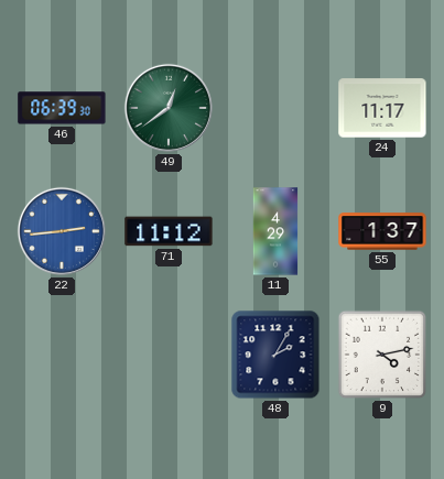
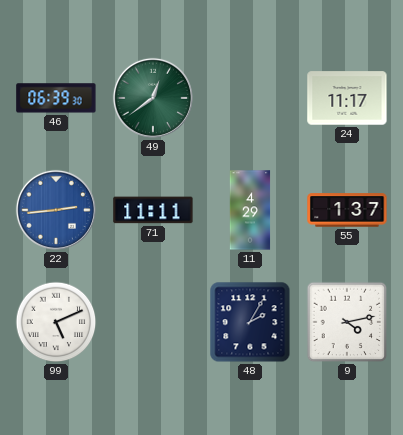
71: 11:12 -> 11:11
99: none -> 5:11
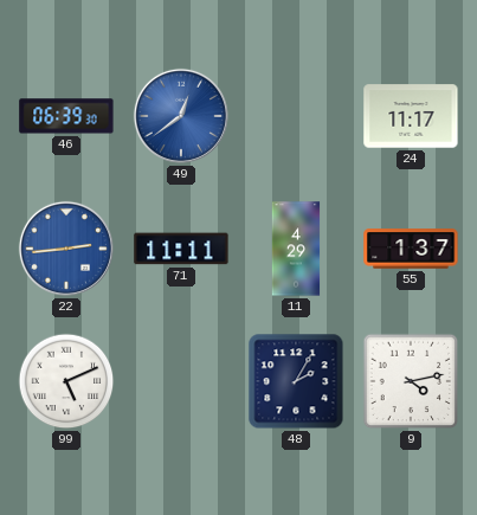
49 dial: green -> blue
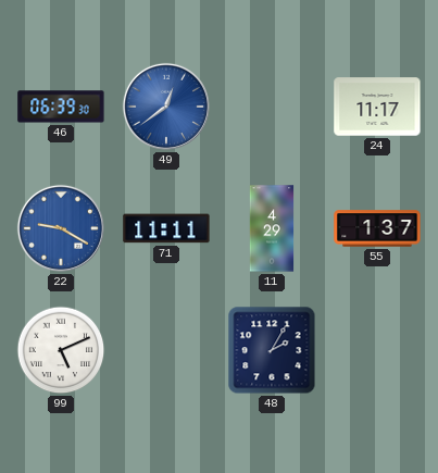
22: 2:44 -> 9:20
9: 4:13 -> none
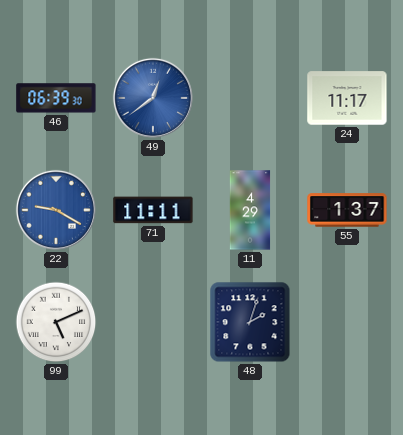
48: 2:05 -> 2:03
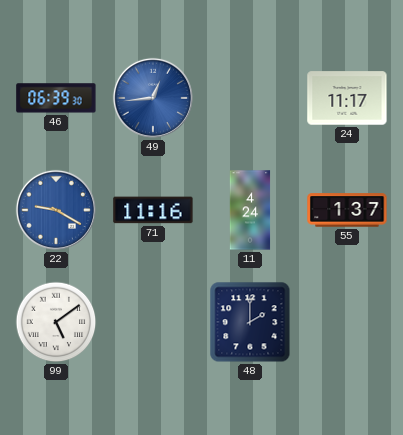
49: 12:39 -> 12:44
71: 11:11 -> 11:16
11: 4:29 -> 4:24
99: 5:11 -> 5:09
48: 2:03 -> 2:00
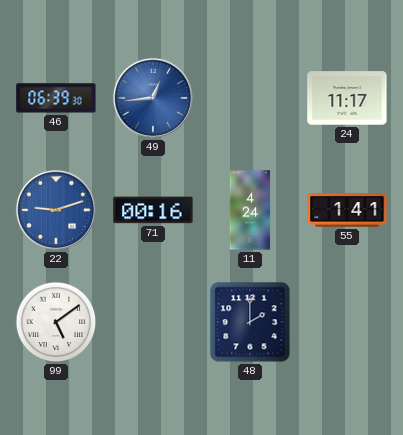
22: 9:20 -> 9:12
71: 11:16 -> 00:16
55: 1:37 -> 1:41
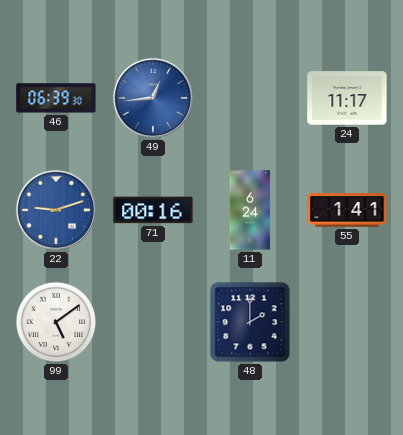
11: 4:24 -> 6:24
